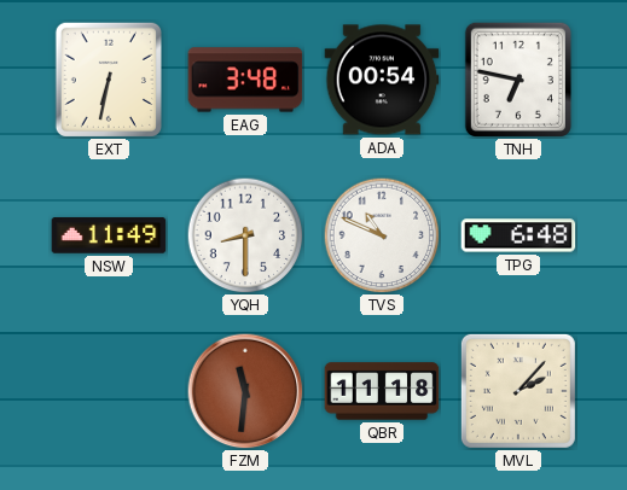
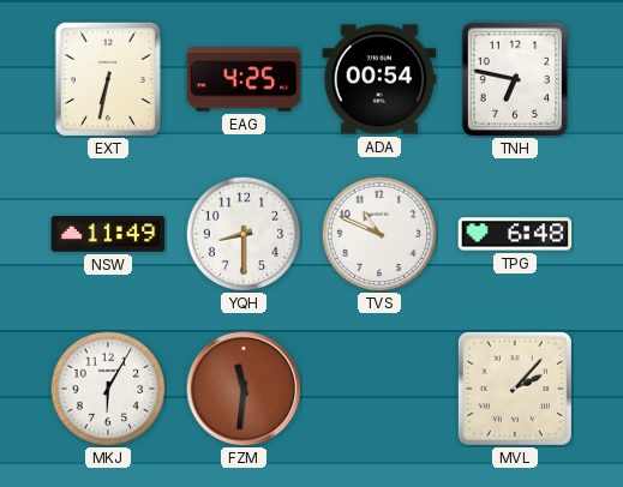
EAG: 3:48 -> 4:25
MKJ: none -> 6:05
QBR: 11:18 -> none
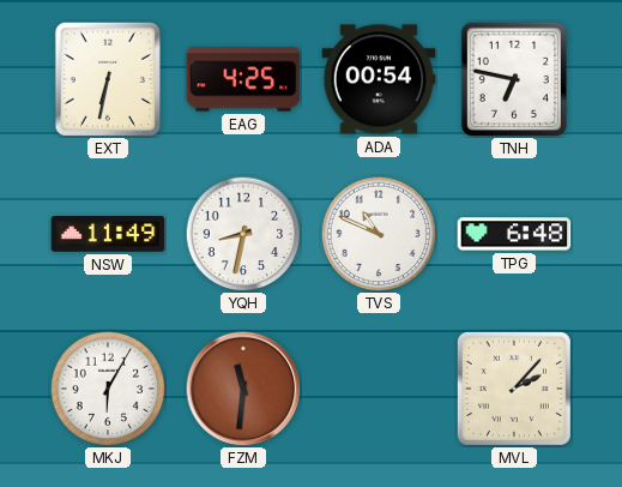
YQH: 8:30 -> 8:32
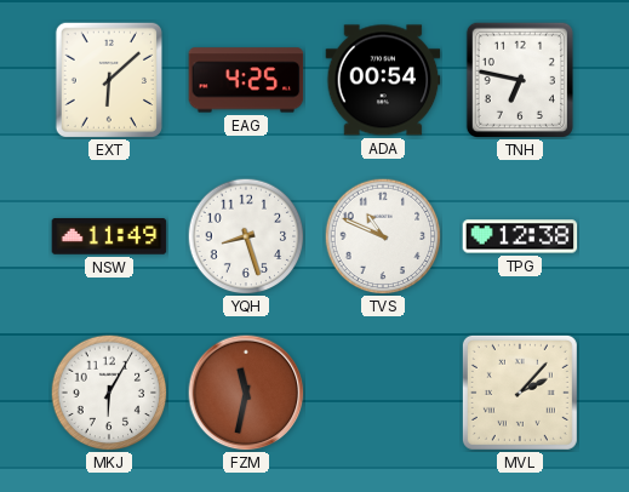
EXT: 6:32 -> 6:08
YQH: 8:32 -> 8:27
TPG: 6:48 -> 12:38
FZM: 11:31 -> 11:32
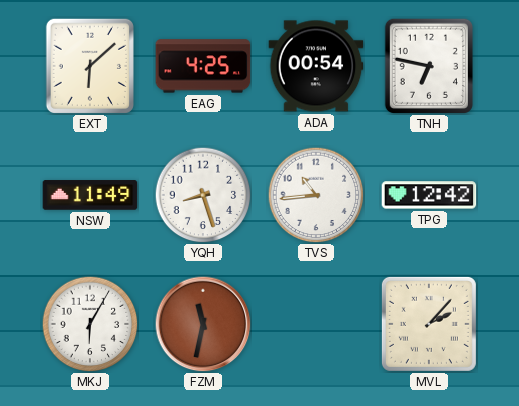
TVS: 10:49 -> 10:44
TPG: 12:38 -> 12:42
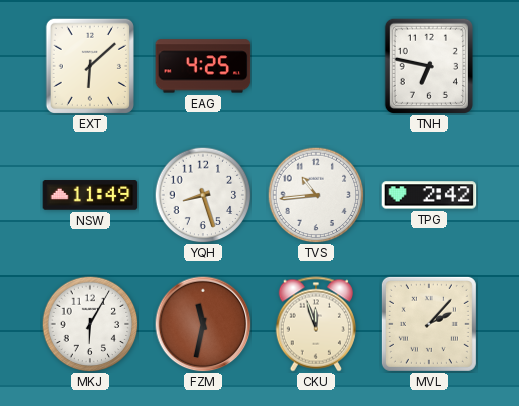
ADA: 00:54 -> none
TPG: 12:42 -> 2:42
CKU: none -> 11:57
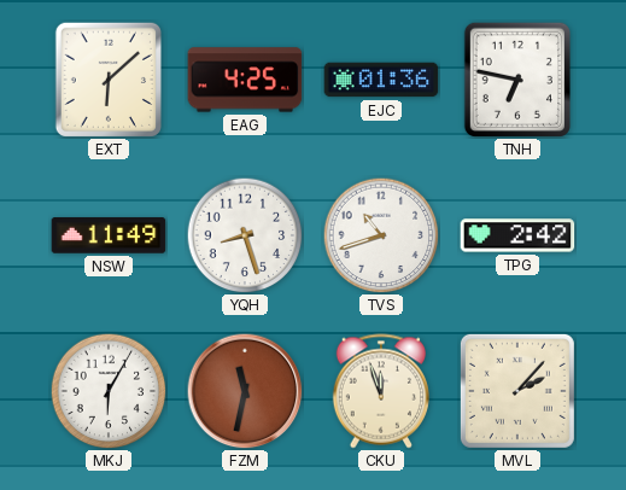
EJC: none -> 01:36
TVS: 10:44 -> 10:42
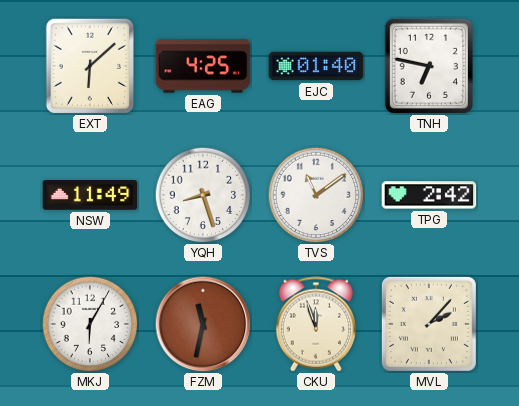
EJC: 01:36 -> 01:40
TVS: 10:42 -> 11:09
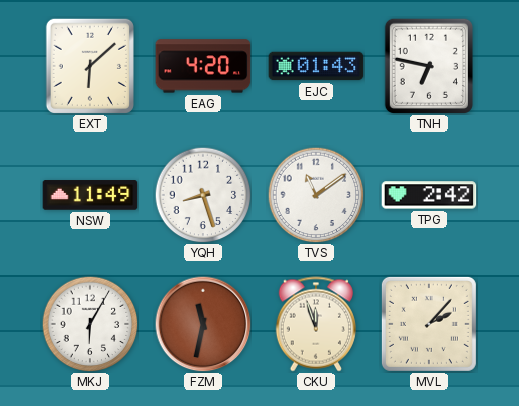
EAG: 4:25 -> 4:20
EJC: 01:40 -> 01:43
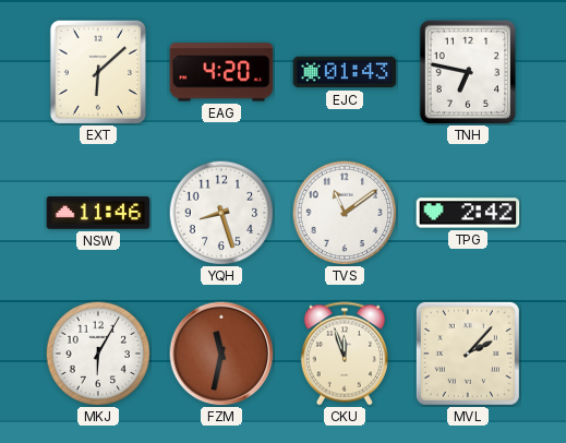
NSW: 11:49 -> 11:46
